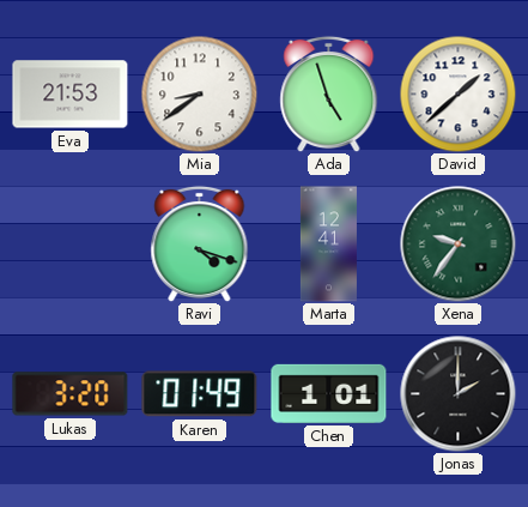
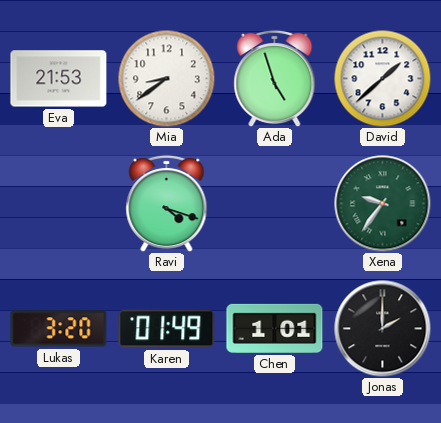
Marta: 12:41 -> none
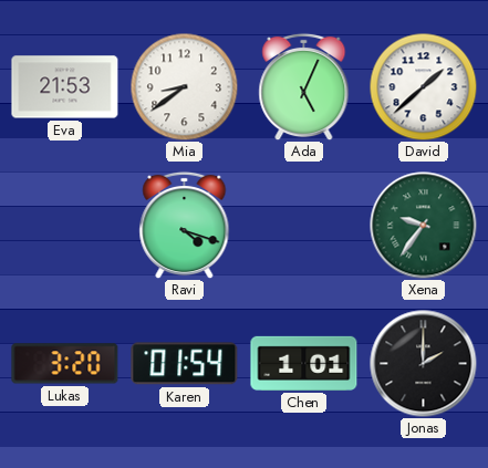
Ada: 4:57 -> 5:04
Karen: 01:49 -> 01:54
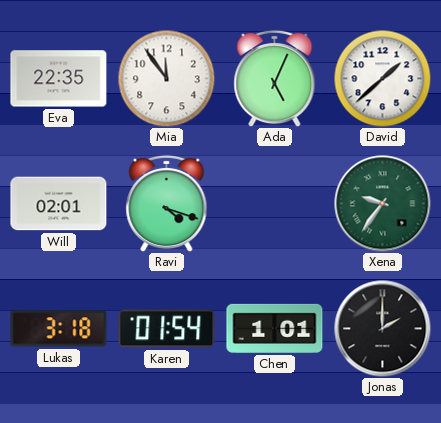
Eva: 21:53 -> 22:35
Mia: 8:39 -> 11:54
Will: none -> 02:01
Lukas: 3:20 -> 3:18
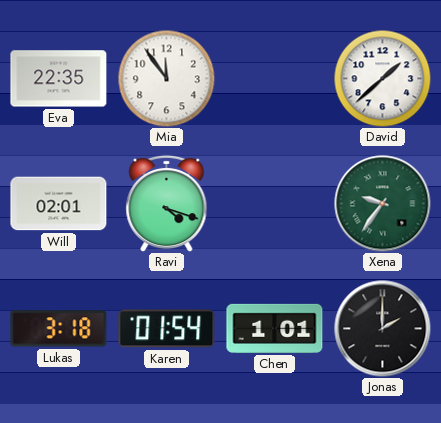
Ada: 5:04 -> none
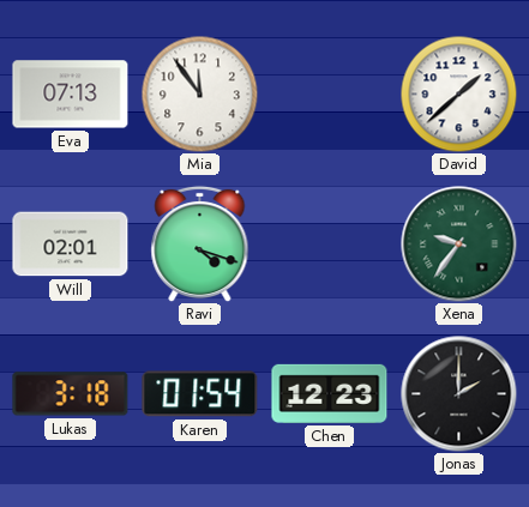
Eva: 22:35 -> 07:13
Chen: 1:01 -> 12:23
